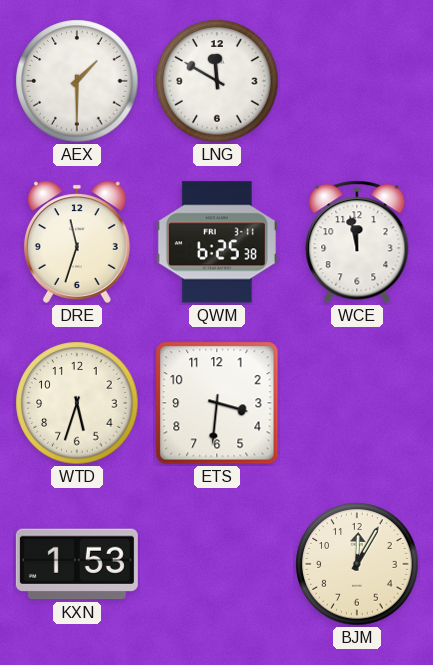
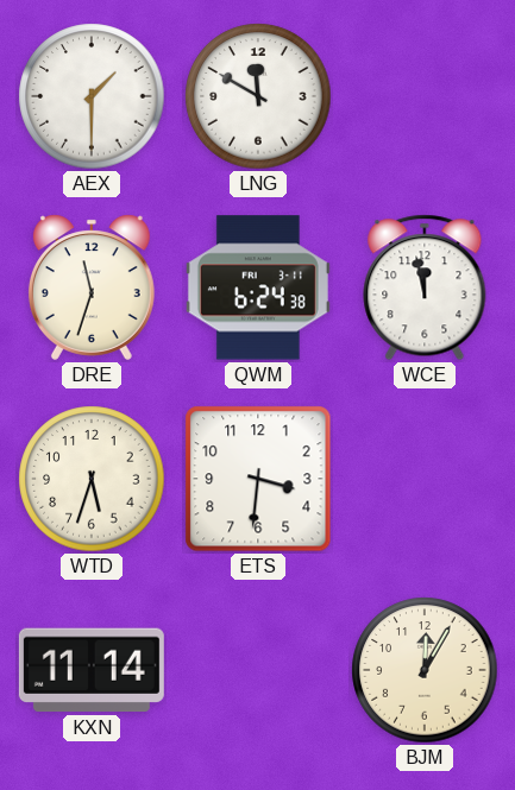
QWM: 6:25 -> 6:24
KXN: 1:53 -> 11:14
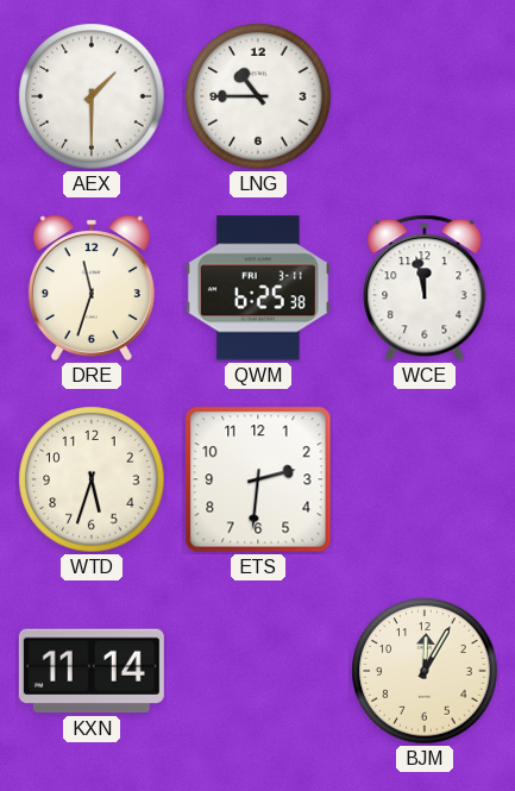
LNG: 11:50 -> 10:45
QWM: 6:24 -> 6:25
ETS: 3:31 -> 2:31
